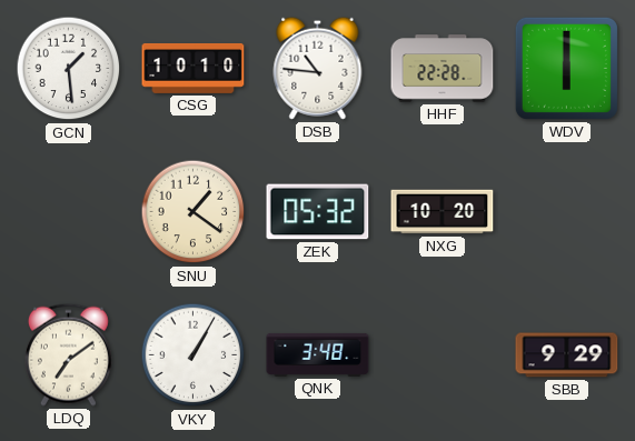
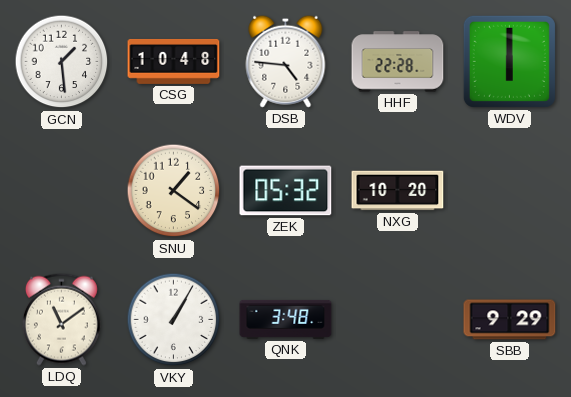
CSG: 10:10 -> 10:48
DSB: 10:46 -> 4:46
LDQ: 7:09 -> 11:09
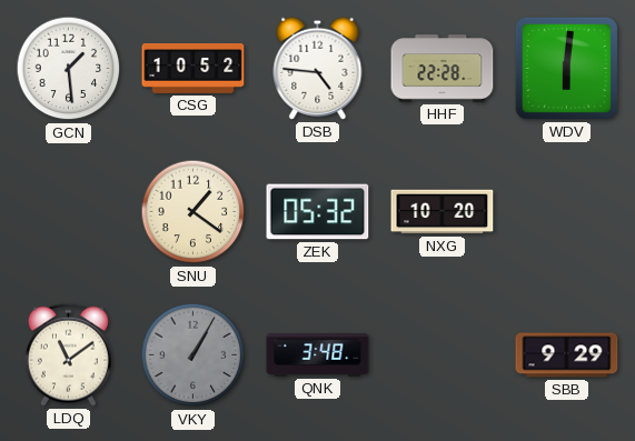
CSG: 10:48 -> 10:52
WDV: 6:00 -> 6:01
VKY dial: white -> grey
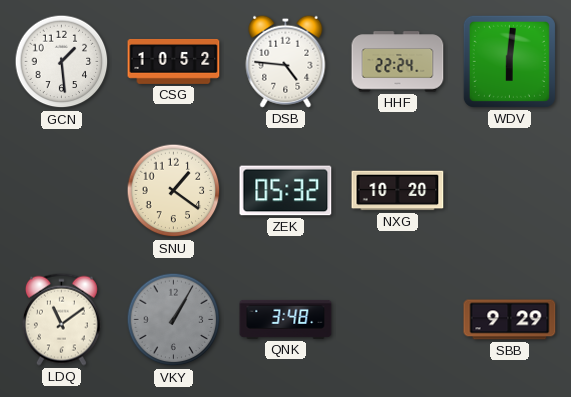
HHF: 22:28 -> 22:24
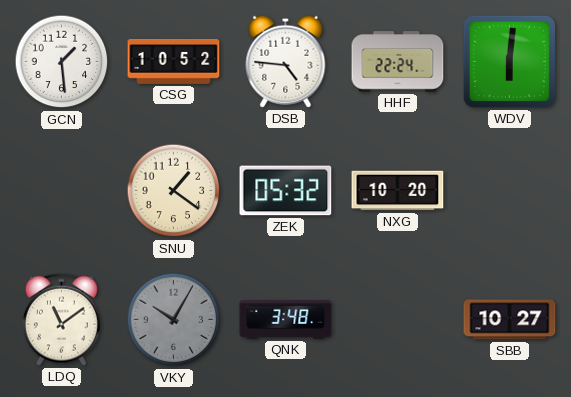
VKY: 1:05 -> 10:05
SBB: 9:29 -> 10:27
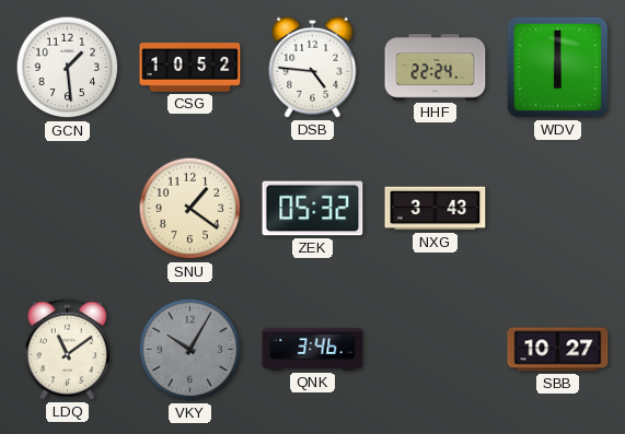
WDV: 6:01 -> 6:00
NXG: 10:20 -> 3:43
QNK: 3:48 -> 3:46
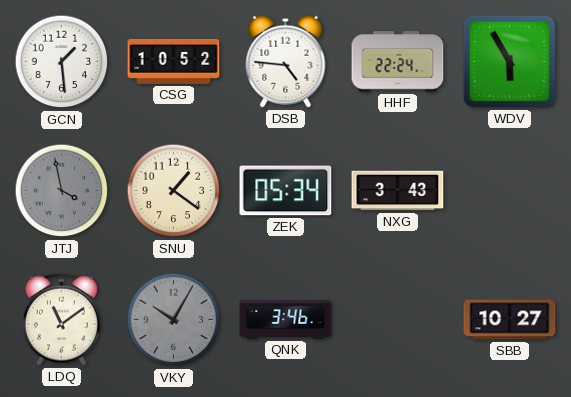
WDV: 6:00 -> 5:55
JTJ: none -> 3:58
ZEK: 05:32 -> 05:34
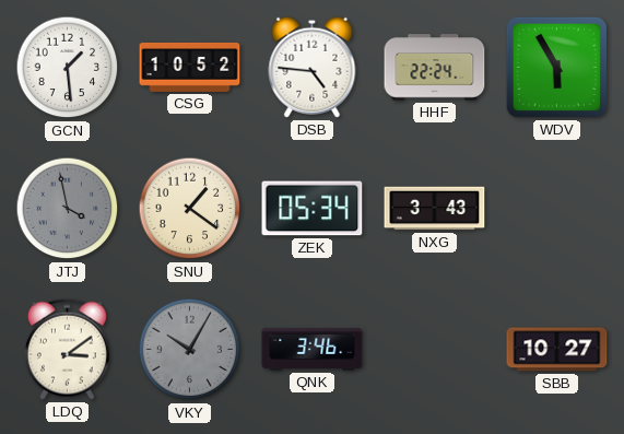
LDQ: 11:09 -> 3:09
